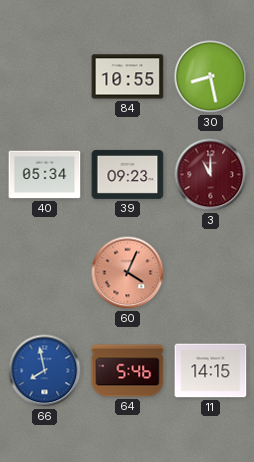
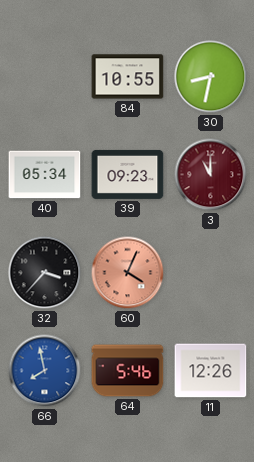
30: 8:28 -> 8:32
32: none -> 3:37
11: 14:15 -> 12:26
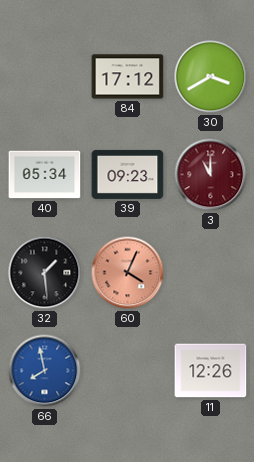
84: 10:55 -> 17:12
30: 8:32 -> 3:40
32: 3:37 -> 1:29
64: 5:46 -> none
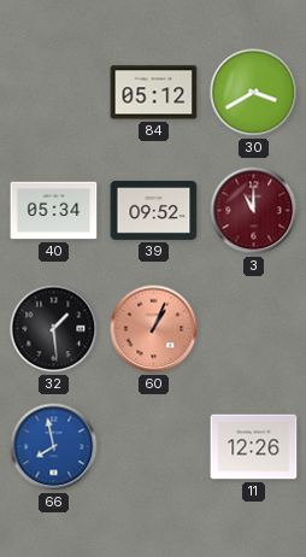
84: 17:12 -> 05:12
39: 09:23 -> 09:52
60: 4:04 -> 1:04
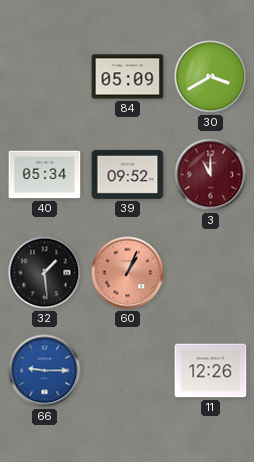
84: 05:12 -> 05:09
66: 7:58 -> 9:15
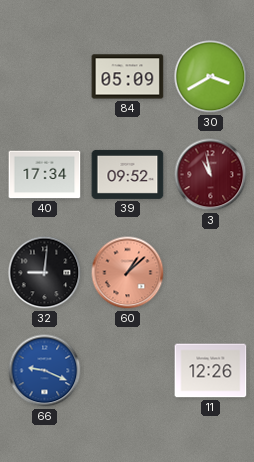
40: 05:34 -> 17:34
3: 11:00 -> 10:58
32: 1:29 -> 9:01
60: 1:04 -> 1:08
66: 9:15 -> 9:19
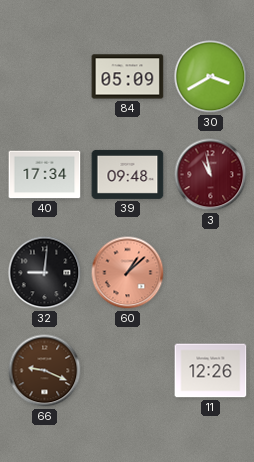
39: 09:52 -> 09:48
66 dial: blue -> brown
